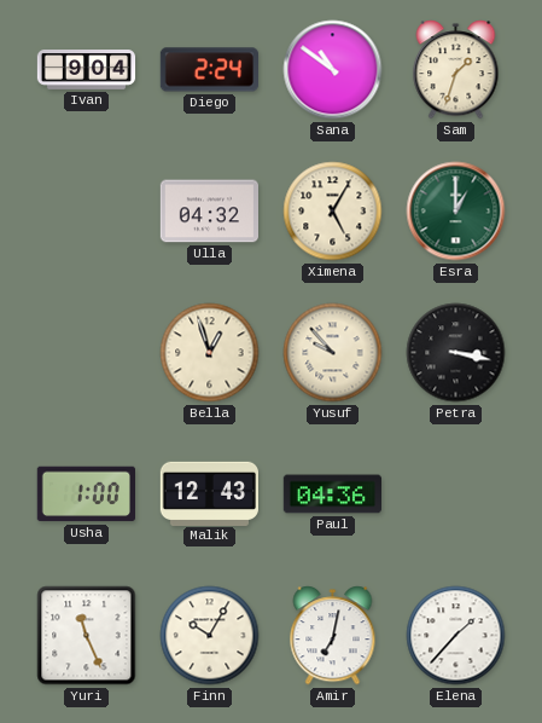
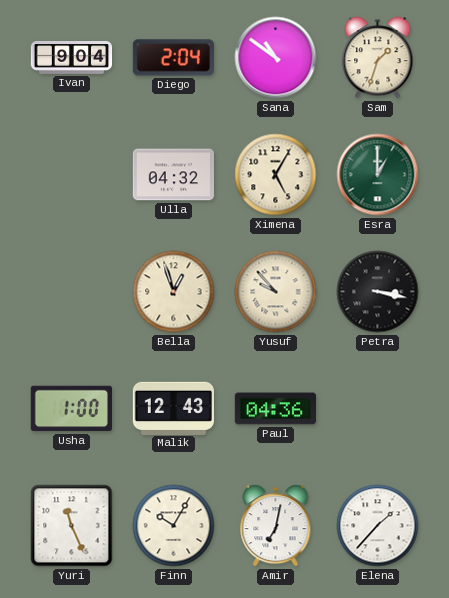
Diego: 2:24 -> 2:04
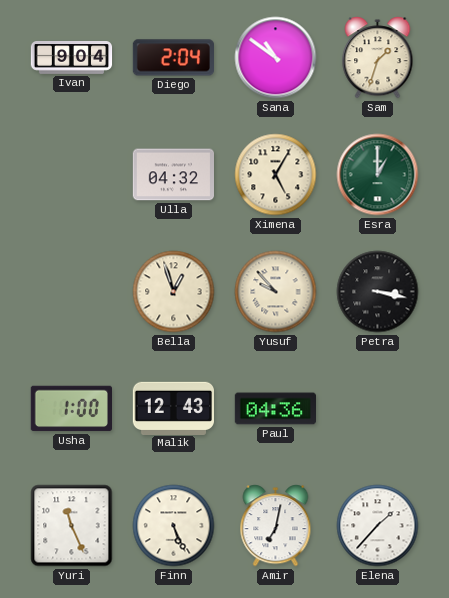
Finn: 10:05 -> 5:26
